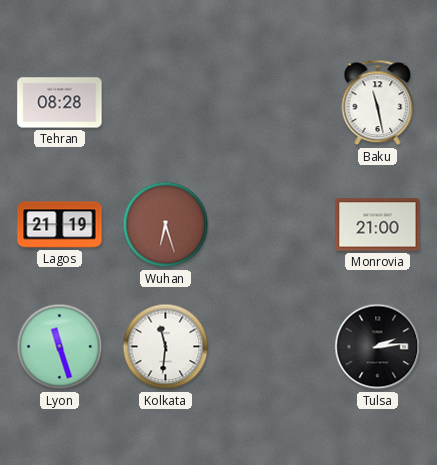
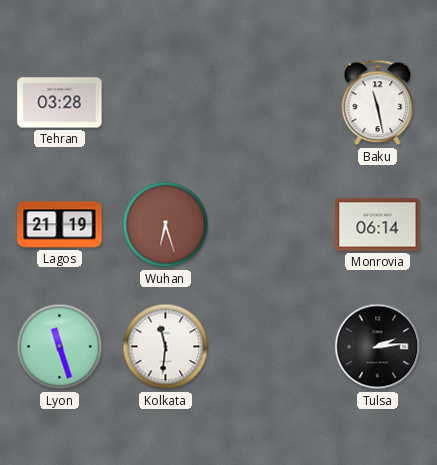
Tehran: 08:28 -> 03:28
Monrovia: 21:00 -> 06:14
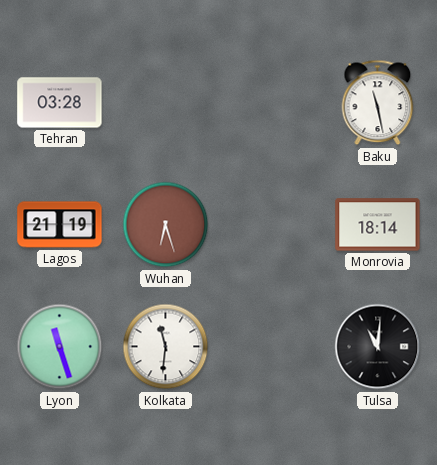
Monrovia: 06:14 -> 18:14
Tulsa: 2:14 -> 11:01
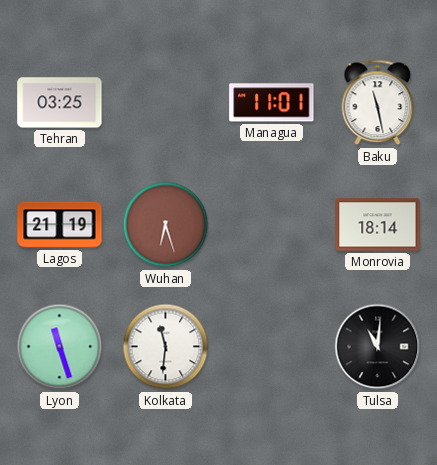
Tehran: 03:28 -> 03:25
Managua: none -> 11:01
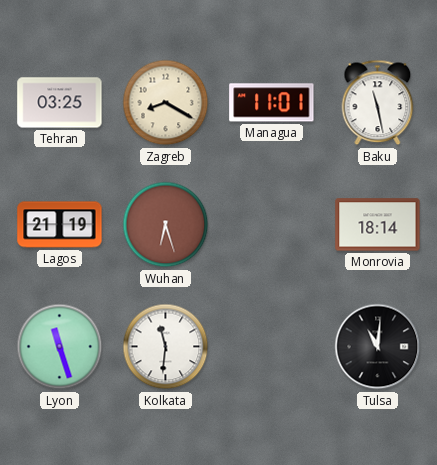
Zagreb: none -> 8:20
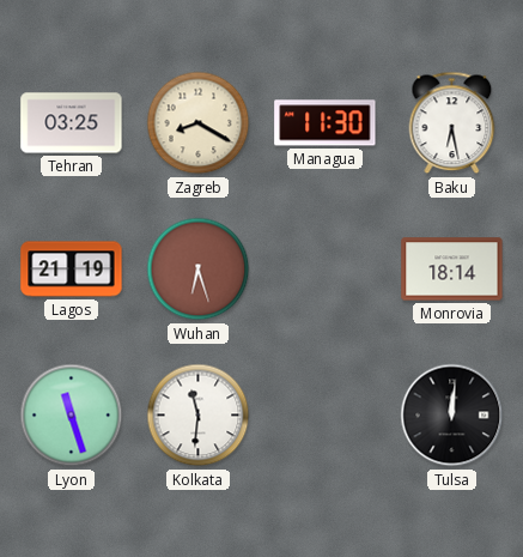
Managua: 11:01 -> 11:30
Baku: 11:28 -> 6:28
Tulsa: 11:01 -> 12:01
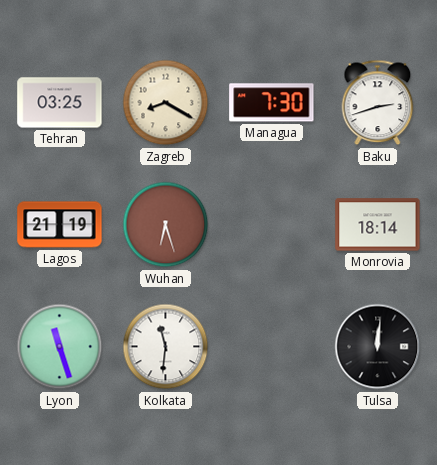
Managua: 11:30 -> 7:30
Baku: 6:28 -> 2:42
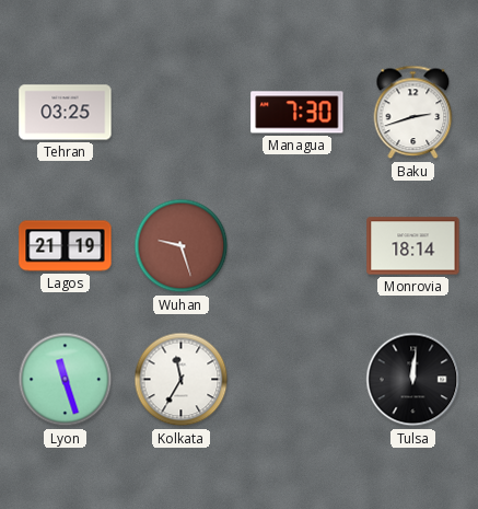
Zagreb: 8:20 -> none
Wuhan: 6:27 -> 9:27
Kolkata: 11:31 -> 11:35
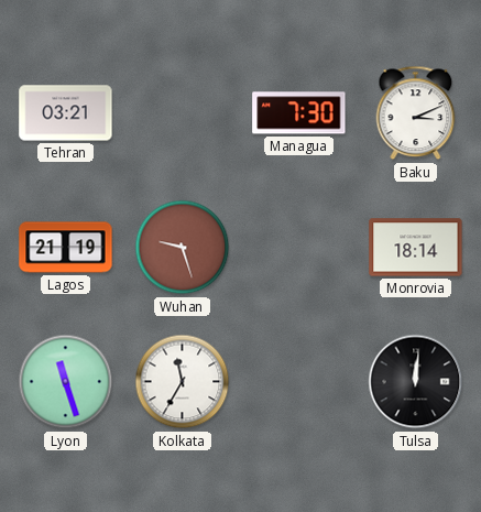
Tehran: 03:25 -> 03:21
Baku: 2:42 -> 3:11
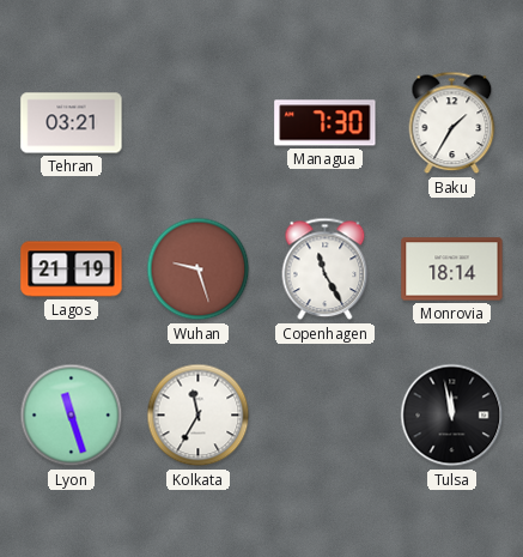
Baku: 3:11 -> 1:35
Copenhagen: none -> 11:25
Tulsa: 12:01 -> 11:58
